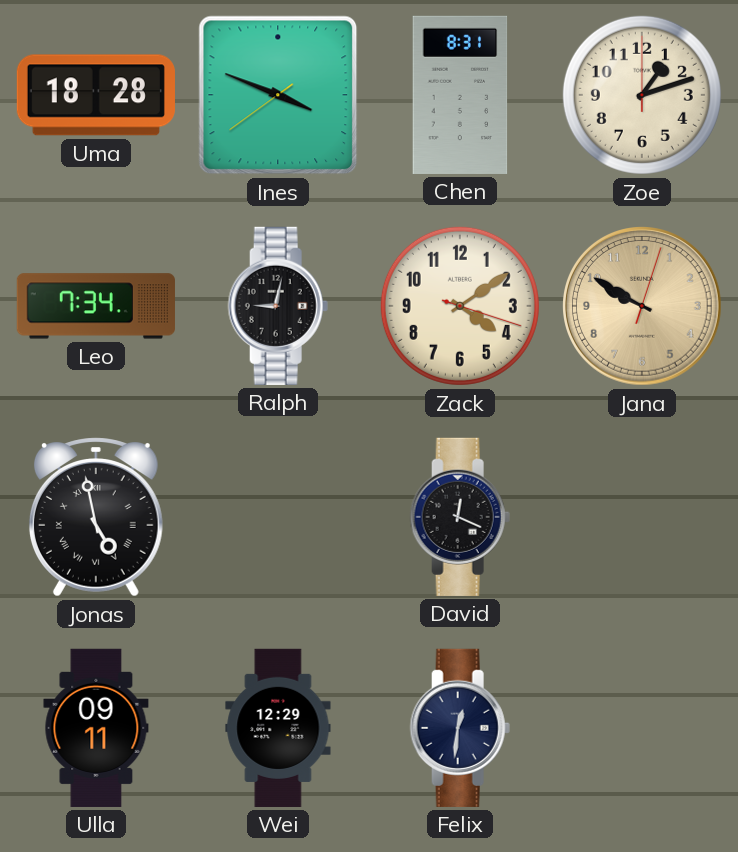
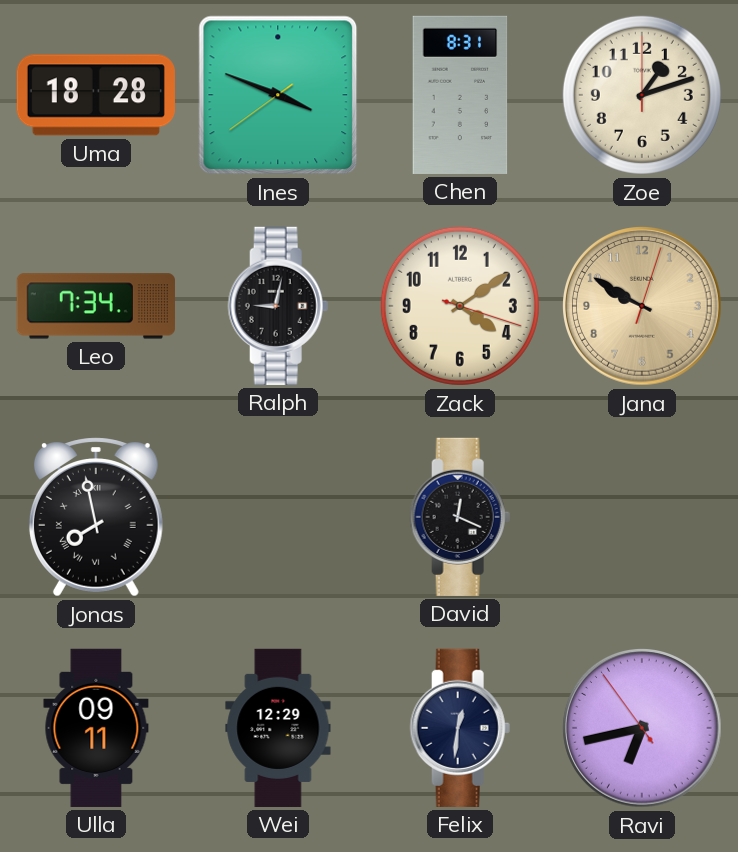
Jonas: 4:58 -> 7:58
Ravi: none -> 6:42
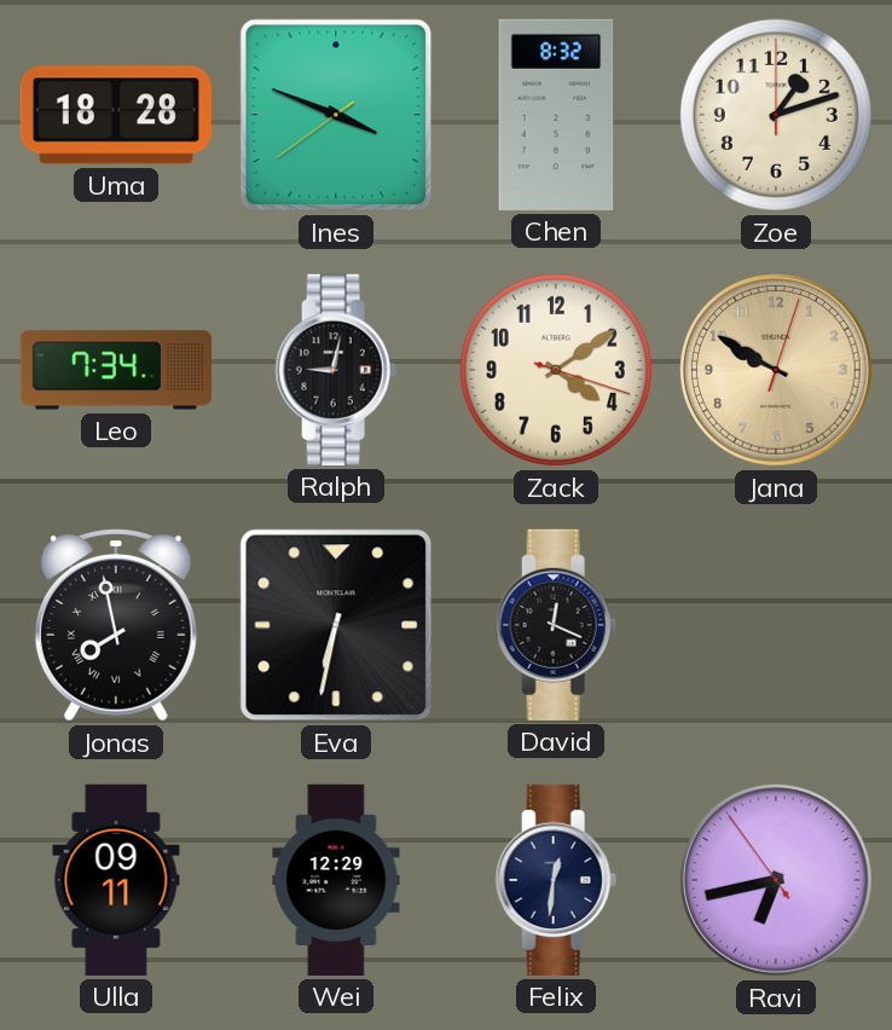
Chen: 8:31 -> 8:32
Eva: none -> 6:32
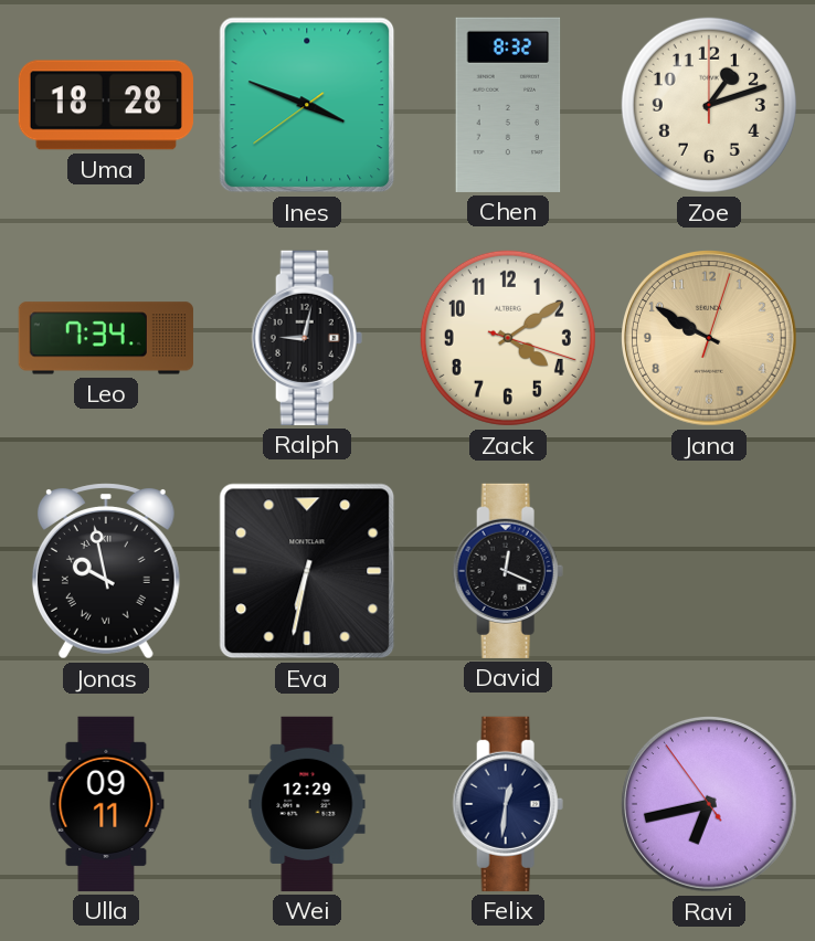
Jonas: 7:58 -> 9:58
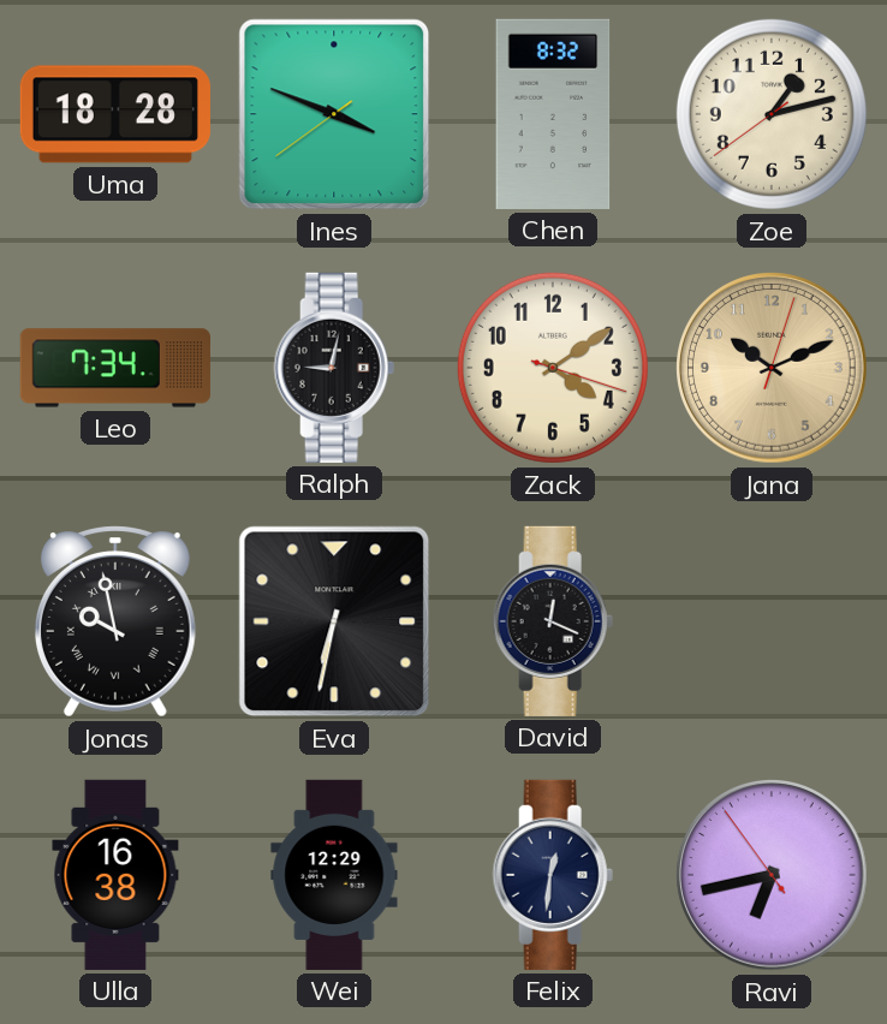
Zoe: 1:12:00 -> 1:12:39
Jana: 9:50 -> 10:11
Ulla: 09:11 -> 16:38
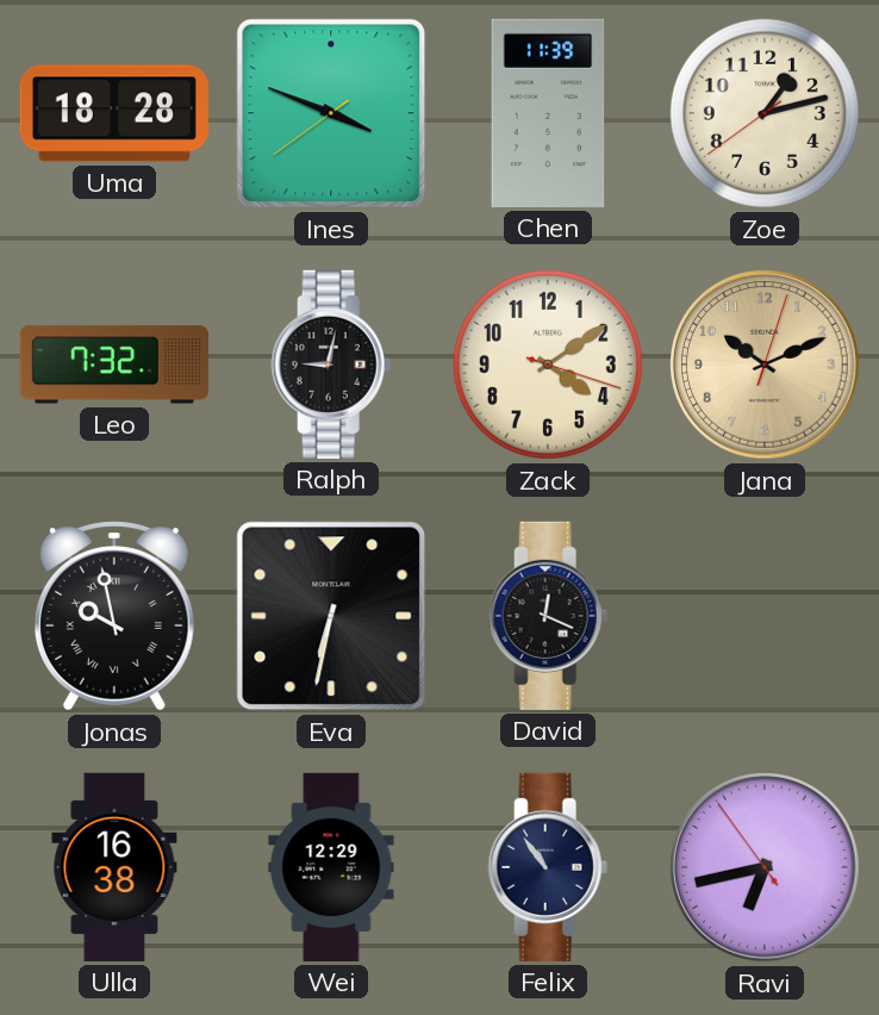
Chen: 8:32 -> 11:39
Leo: 7:34 -> 7:32
Felix: 12:31 -> 10:54
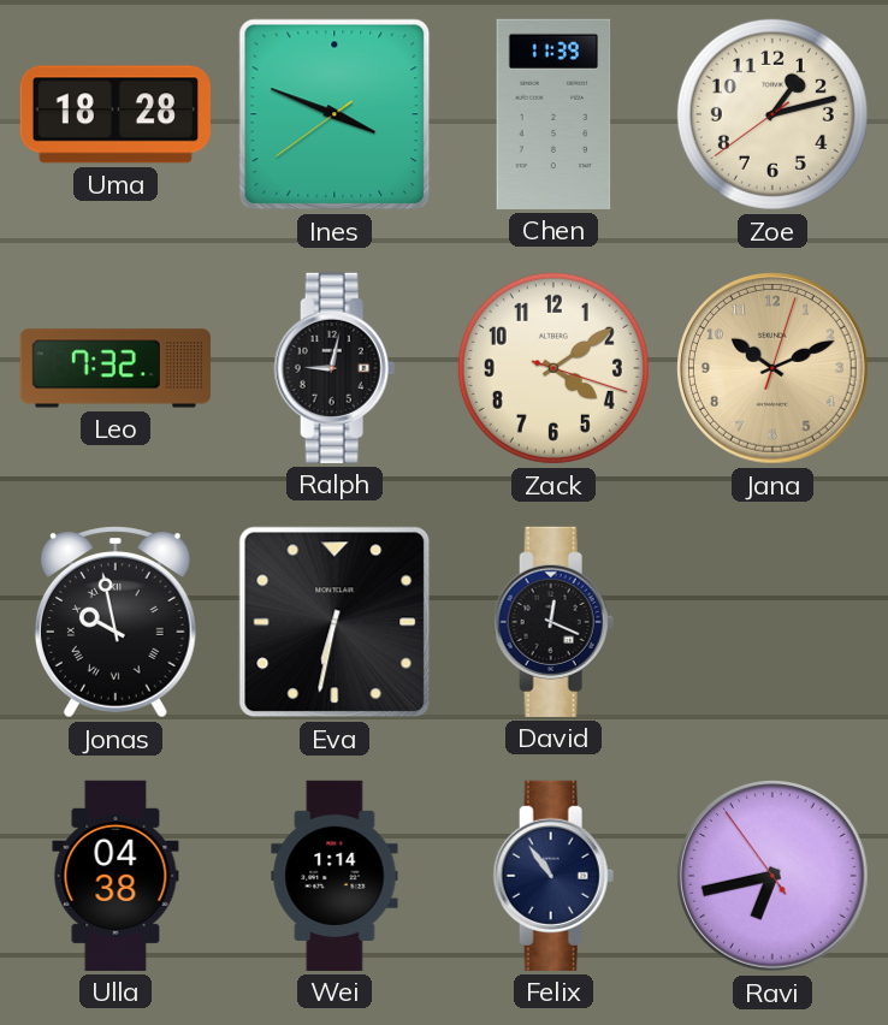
Ulla: 16:38 -> 04:38
Wei: 12:29 -> 1:14
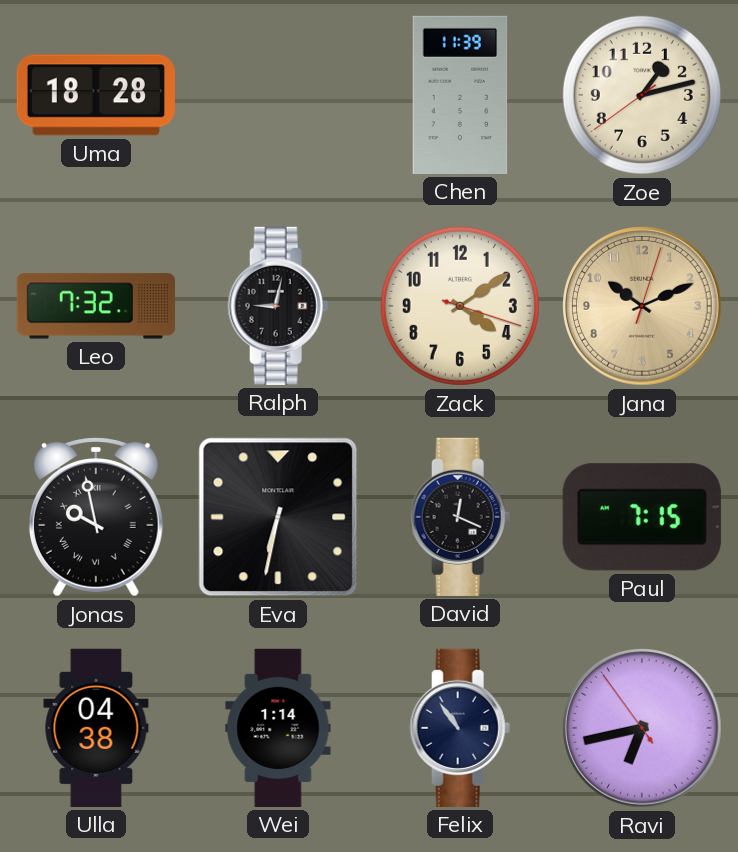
Ines: 3:48 -> none
Paul: none -> 7:15
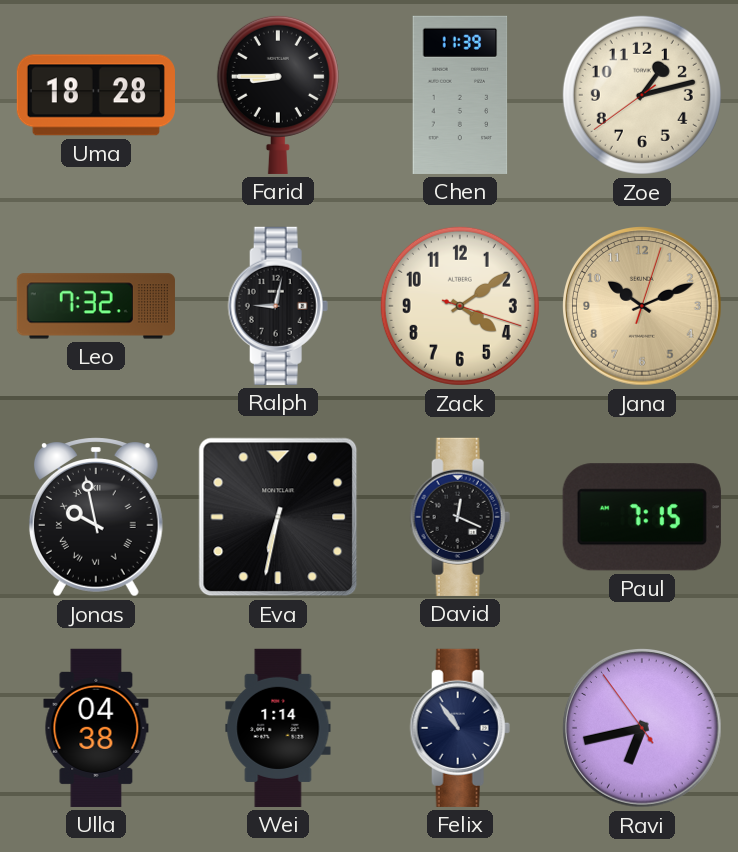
Farid: none -> 8:45
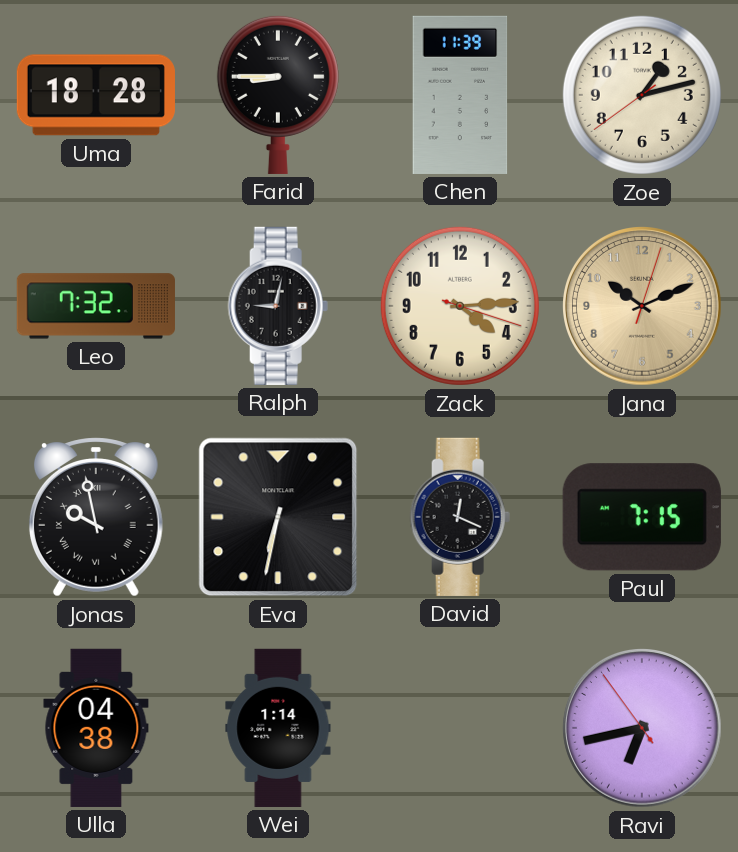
Zack: 4:09 -> 4:14
Felix: 10:54 -> none
